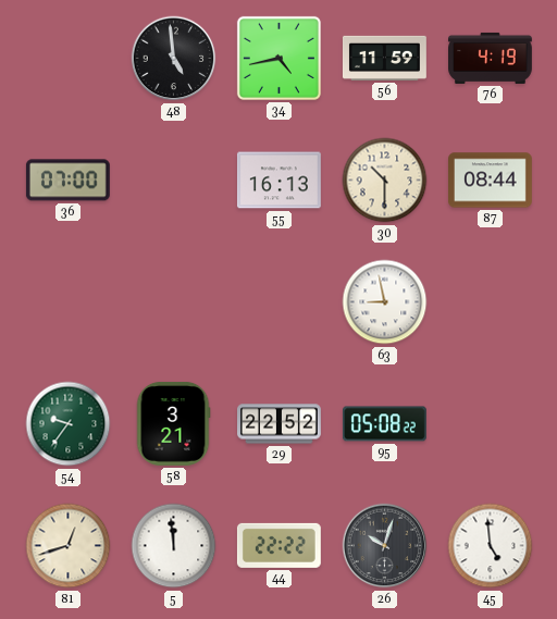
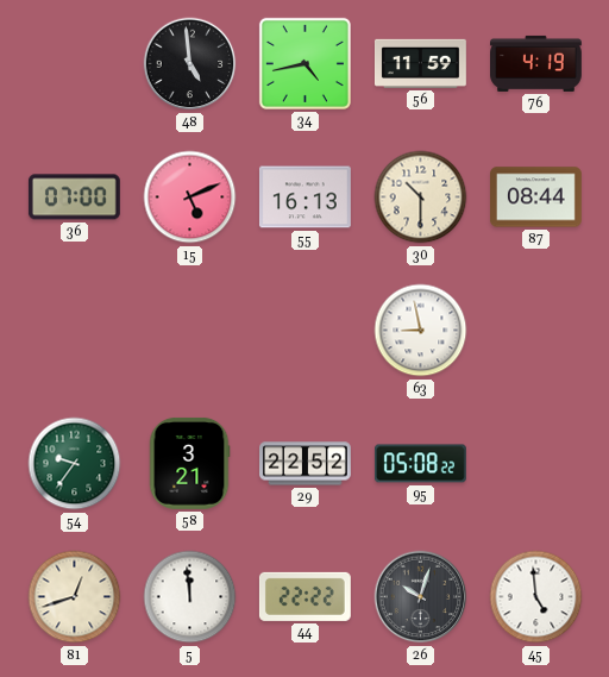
15: none -> 5:11
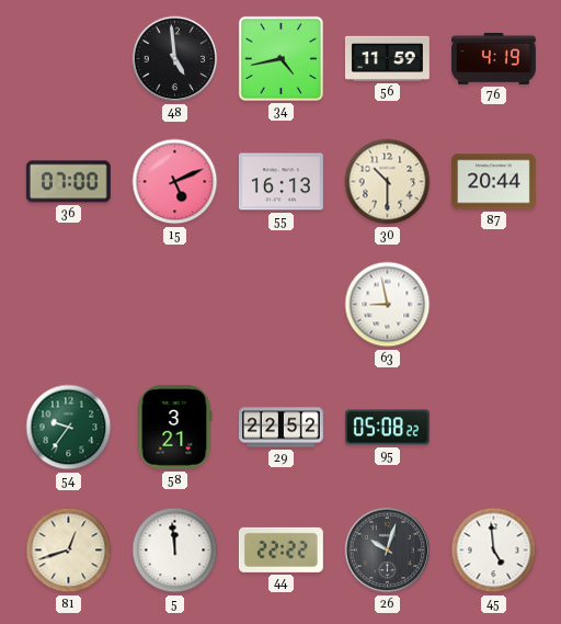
87: 08:44 -> 20:44
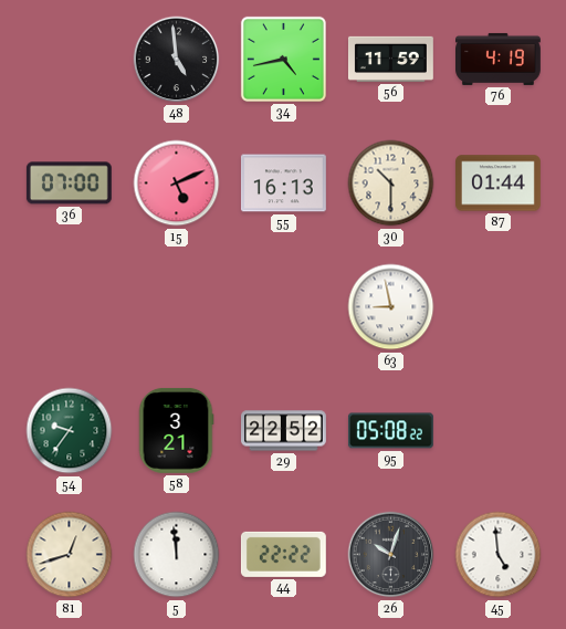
87: 20:44 -> 01:44
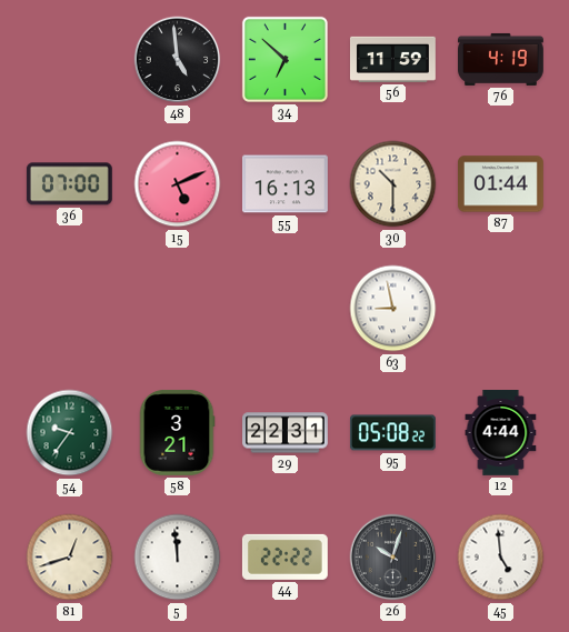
34: 4:43 -> 6:52
29: 22:52 -> 22:31
12: none -> 4:44
